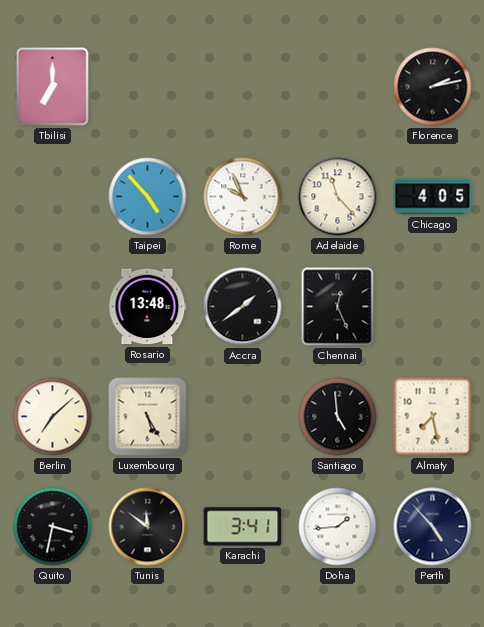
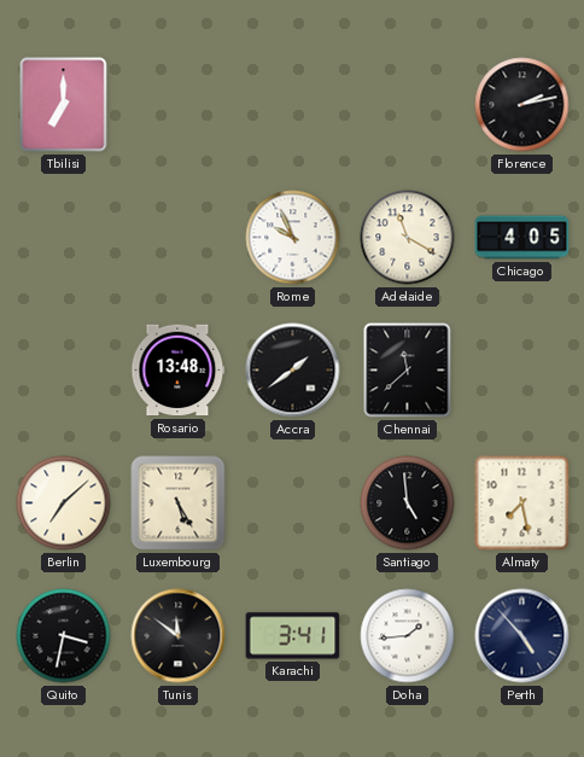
Taipei: 4:53 -> none
Adelaide: 11:23 -> 11:20
Chennai: 12:26 -> 11:38
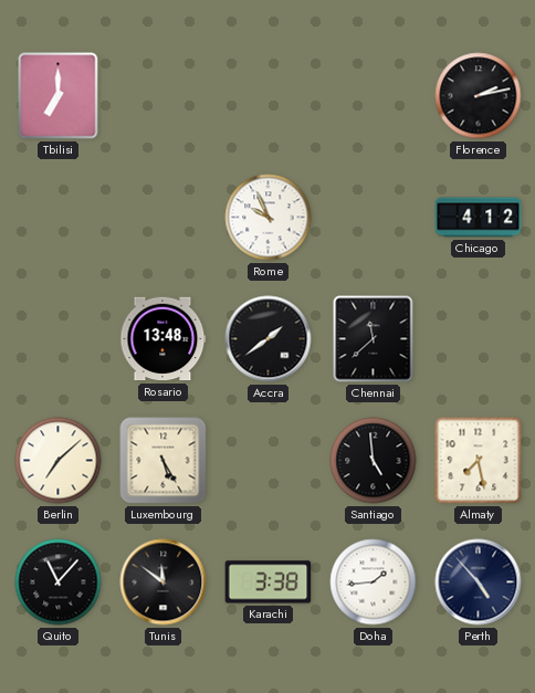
Adelaide: 11:20 -> none
Chicago: 4:05 -> 4:12
Quito: 3:32 -> 11:07
Karachi: 3:41 -> 3:38
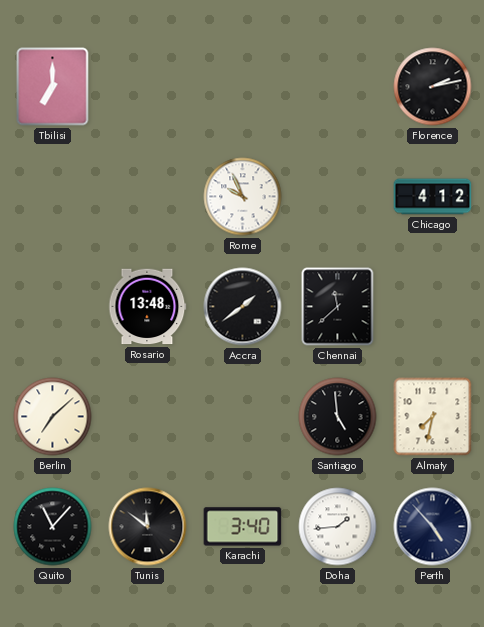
Luxembourg: 5:25 -> none
Almaty: 7:28 -> 7:32
Karachi: 3:38 -> 3:40
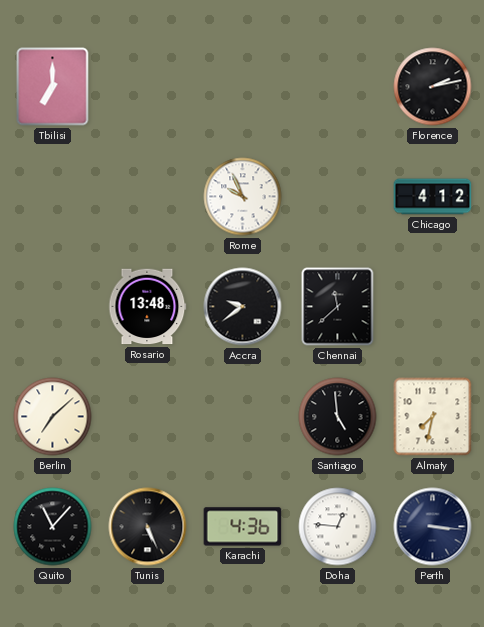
Accra: 1:39 -> 9:39
Tunis: 11:51 -> 5:26
Karachi: 3:40 -> 4:36
Doha: 1:44 -> 12:46
Perth: 4:53 -> 3:16
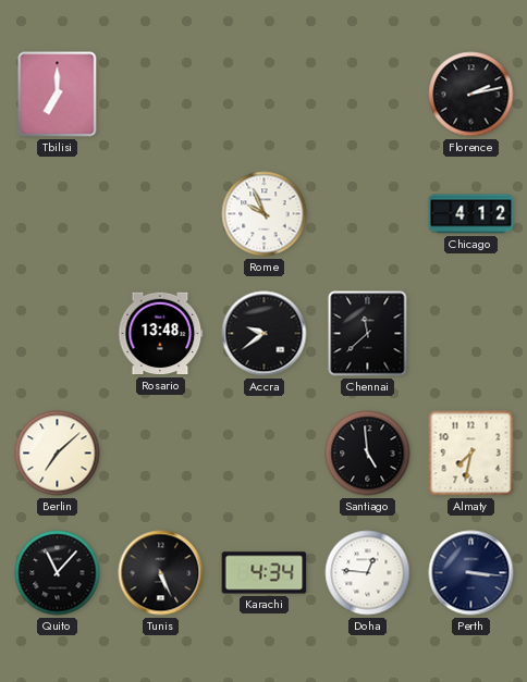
Karachi: 4:36 -> 4:34
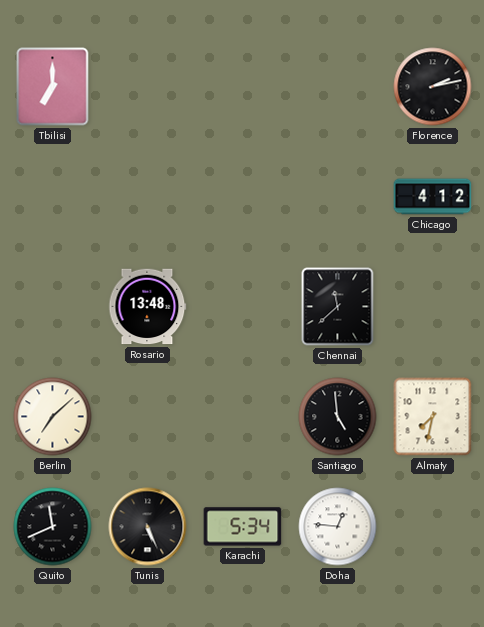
Rome: 9:56 -> none
Accra: 9:39 -> none
Quito: 11:07 -> 11:41
Karachi: 4:34 -> 5:34
Perth: 3:16 -> none
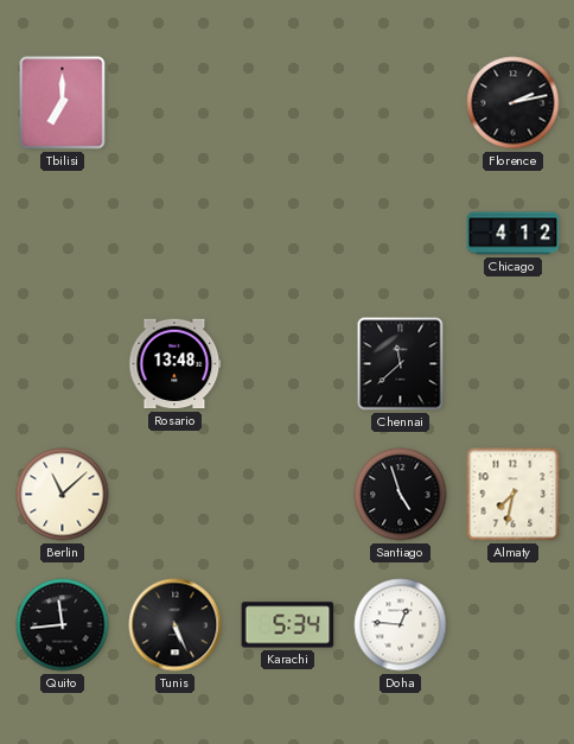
Berlin: 7:08 -> 11:08
Santiago: 4:59 -> 4:57
Quito: 11:41 -> 11:44
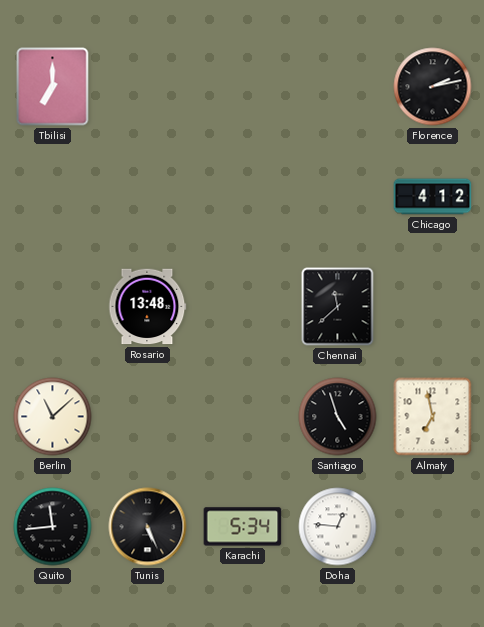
Almaty: 7:32 -> 6:58
